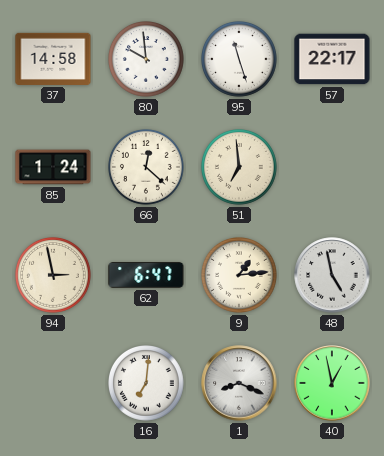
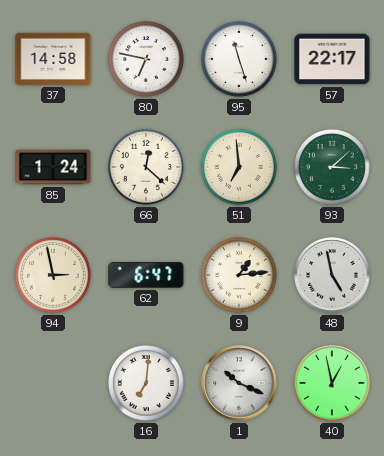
80: 9:59 -> 6:47
93: none -> 3:08
1: 8:19 -> 10:19
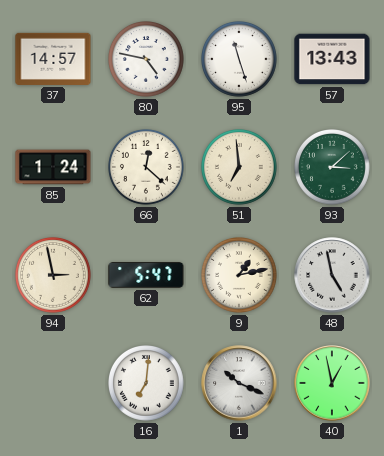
37: 14:58 -> 14:57
80: 6:47 -> 4:47
57: 22:17 -> 13:43
62: 6:47 -> 5:47
9: 1:14 -> 1:13
